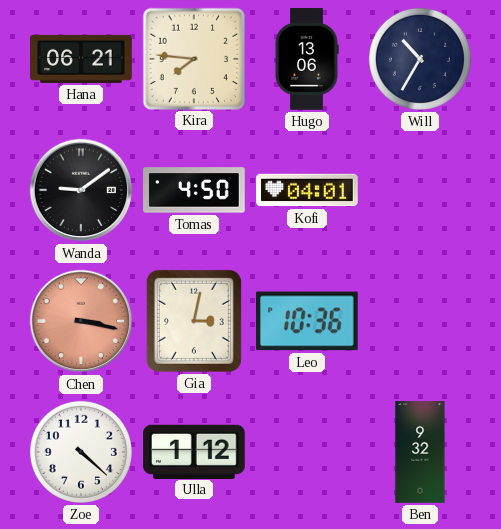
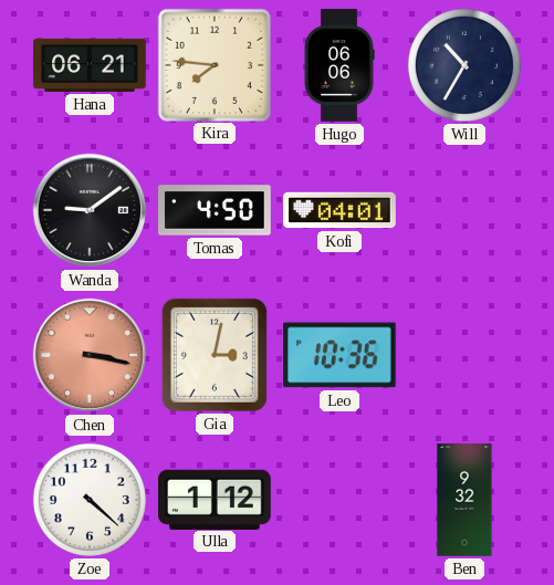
Hugo: 13:06 -> 06:06
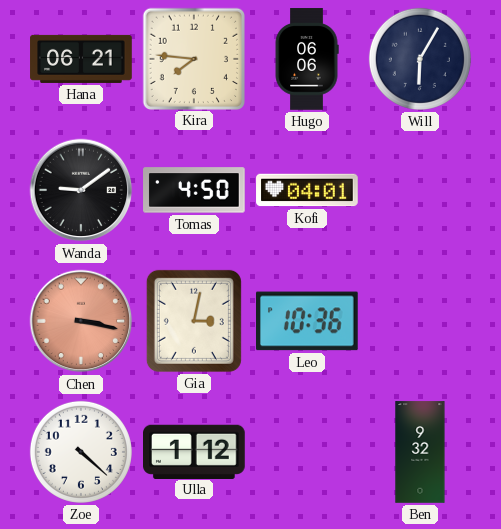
Will: 10:35 -> 6:05
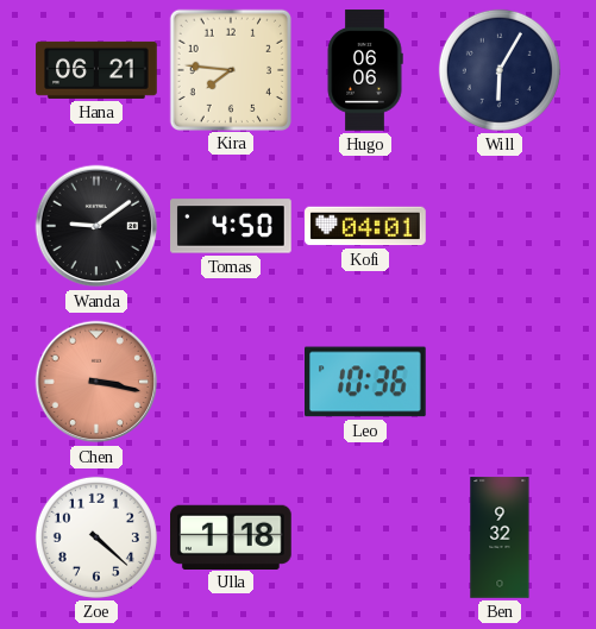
Gia: 3:02 -> none
Ulla: 1:12 -> 1:18
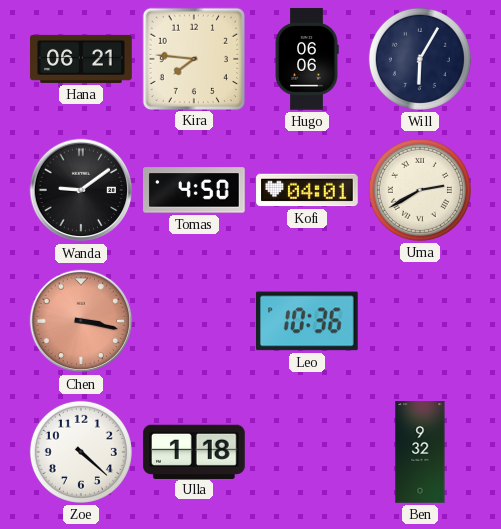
Uma: none -> 2:40
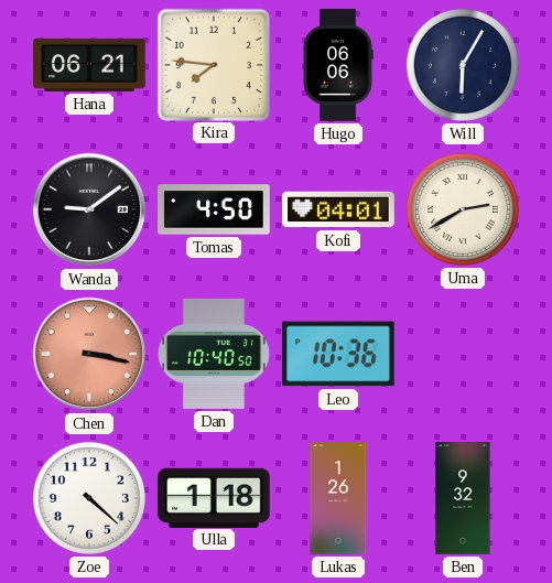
Dan: none -> 10:40
Lukas: none -> 1:26
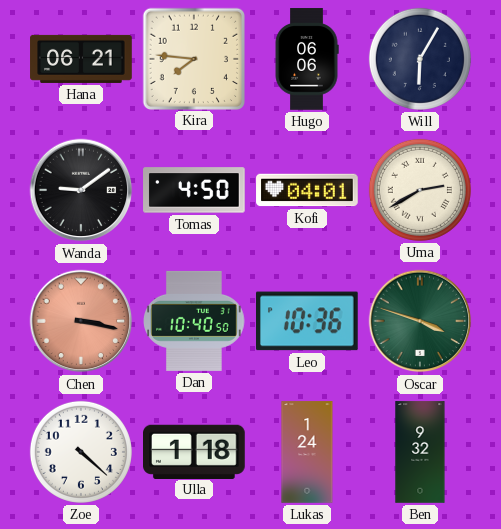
Oscar: none -> 3:48
Lukas: 1:26 -> 1:24
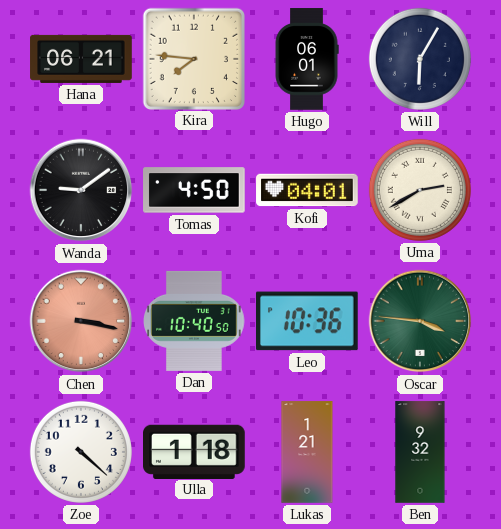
Hugo: 06:06 -> 06:01
Oscar: 3:48 -> 3:46
Lukas: 1:24 -> 1:21
